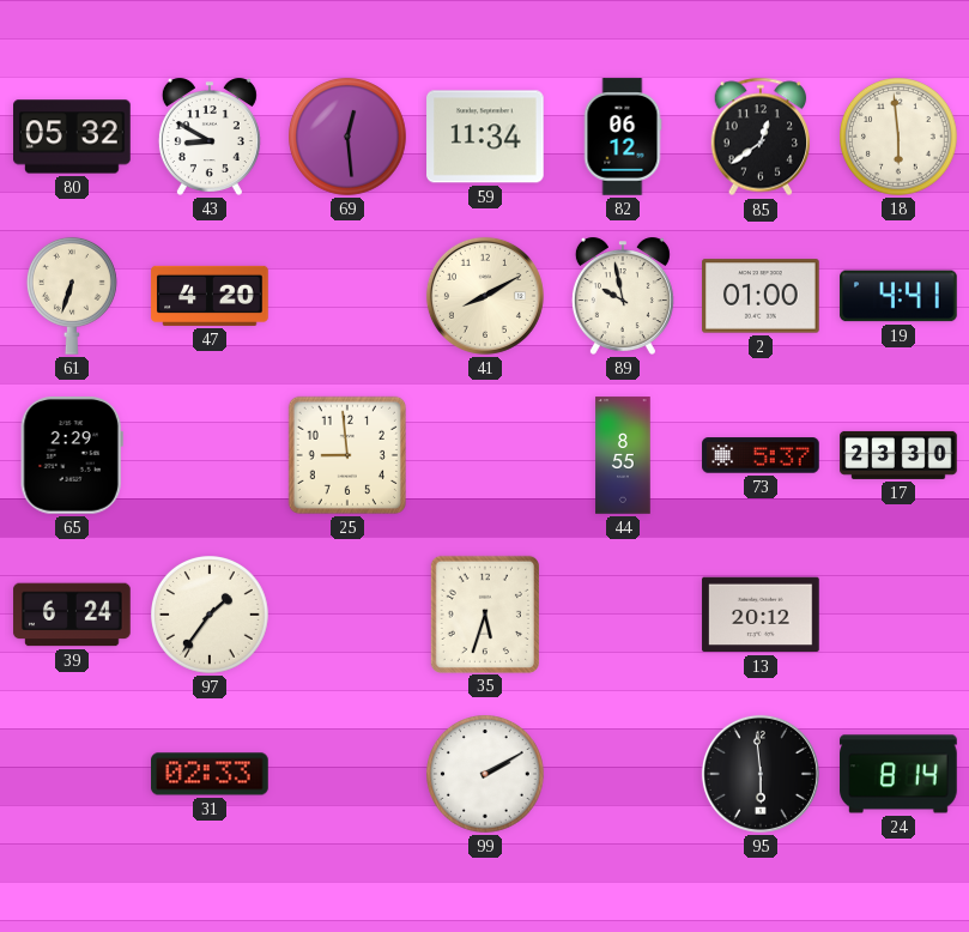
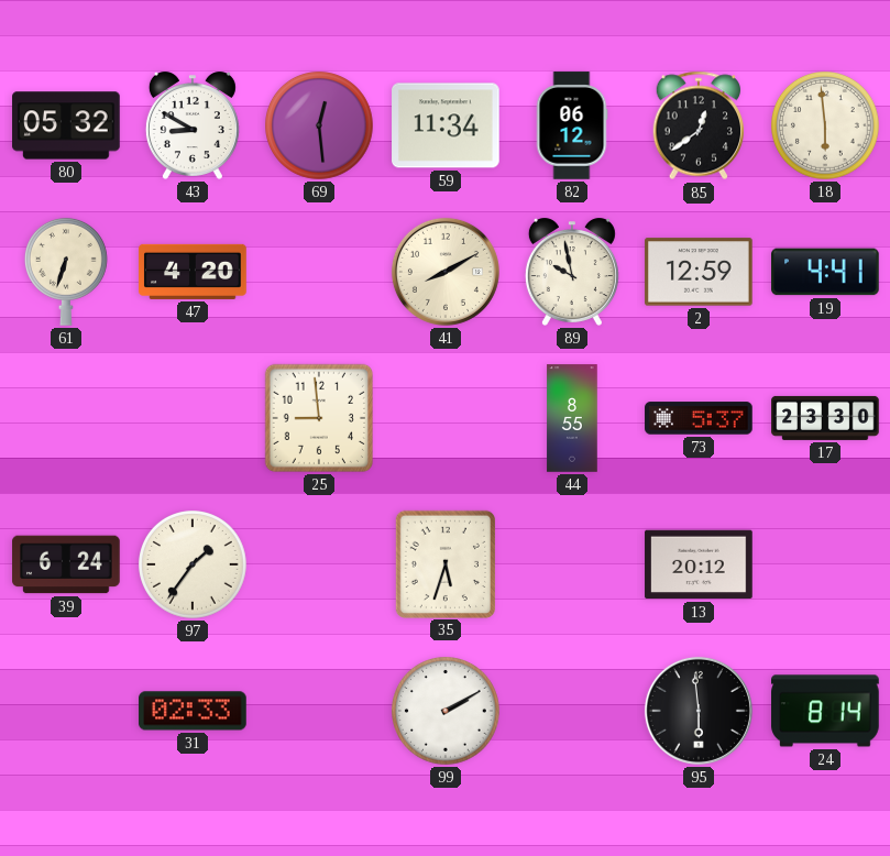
2: 01:00 -> 12:59
65: 2:29 -> none
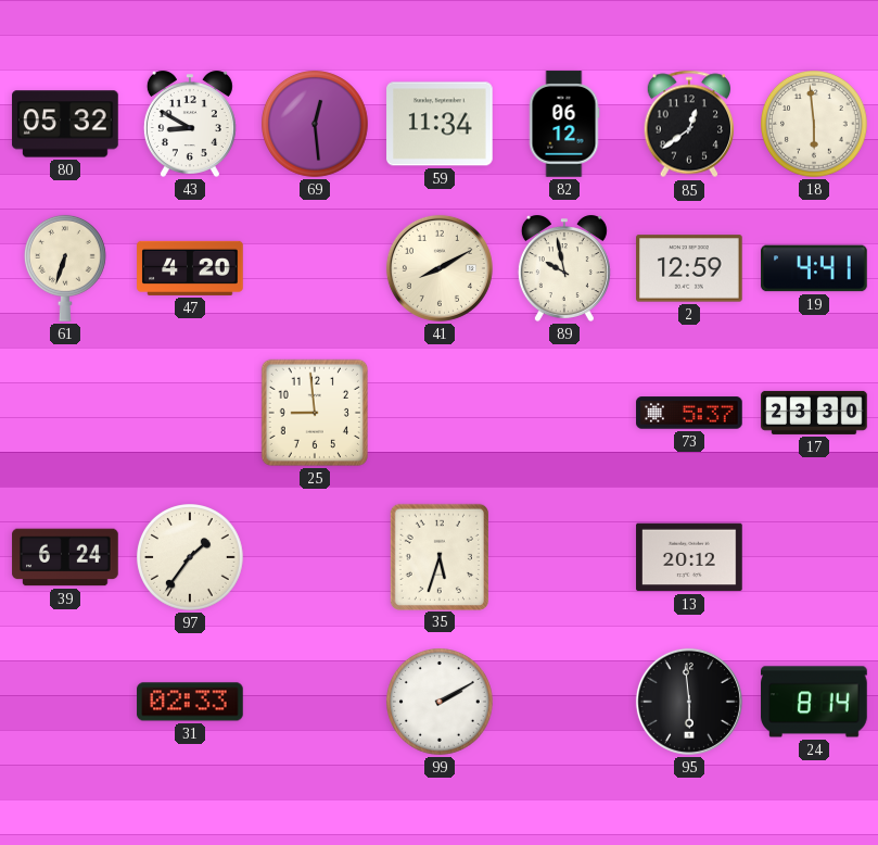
44: 8:55 -> none
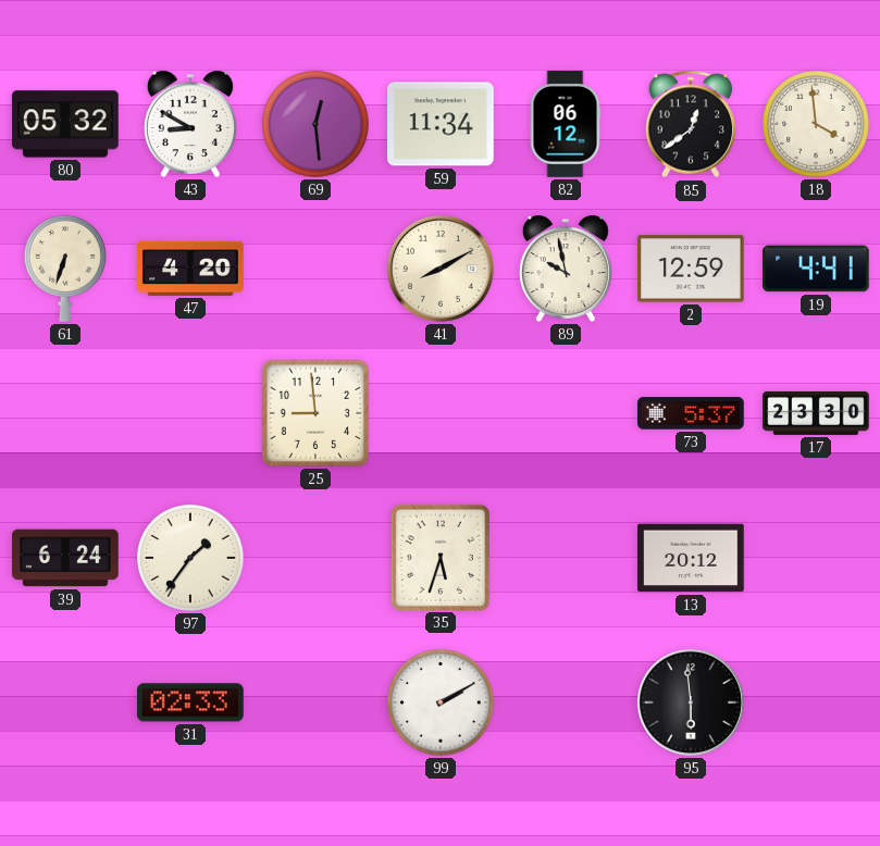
18: 5:59 -> 3:59
24: 8:14 -> none
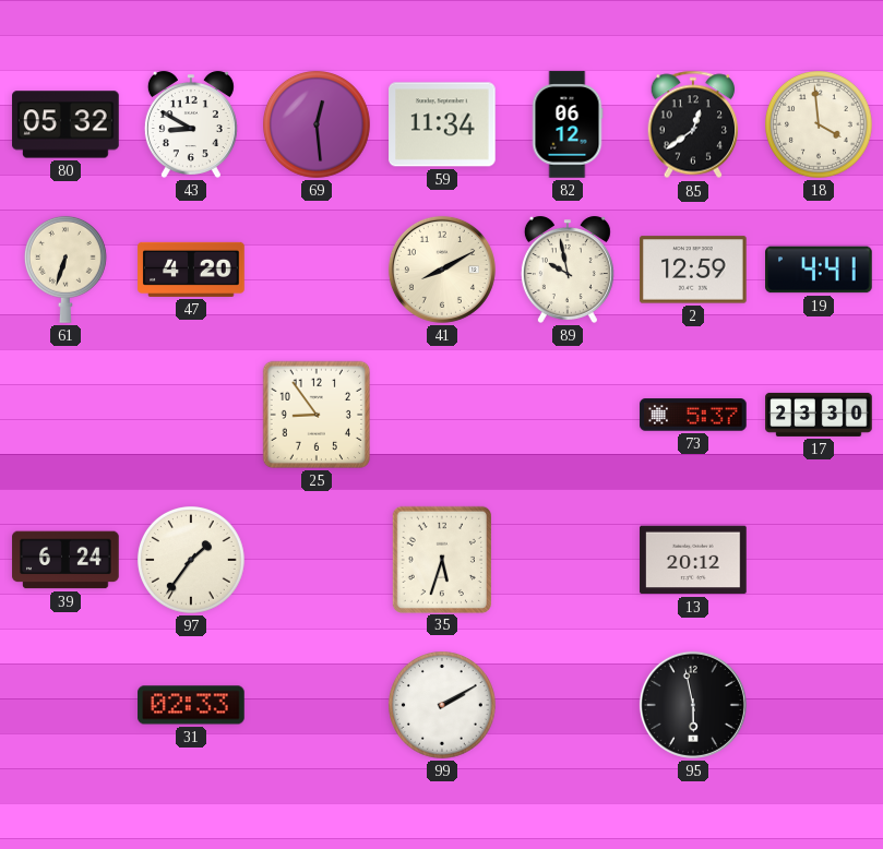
25: 8:59 -> 8:54
95: 5:59 -> 5:58
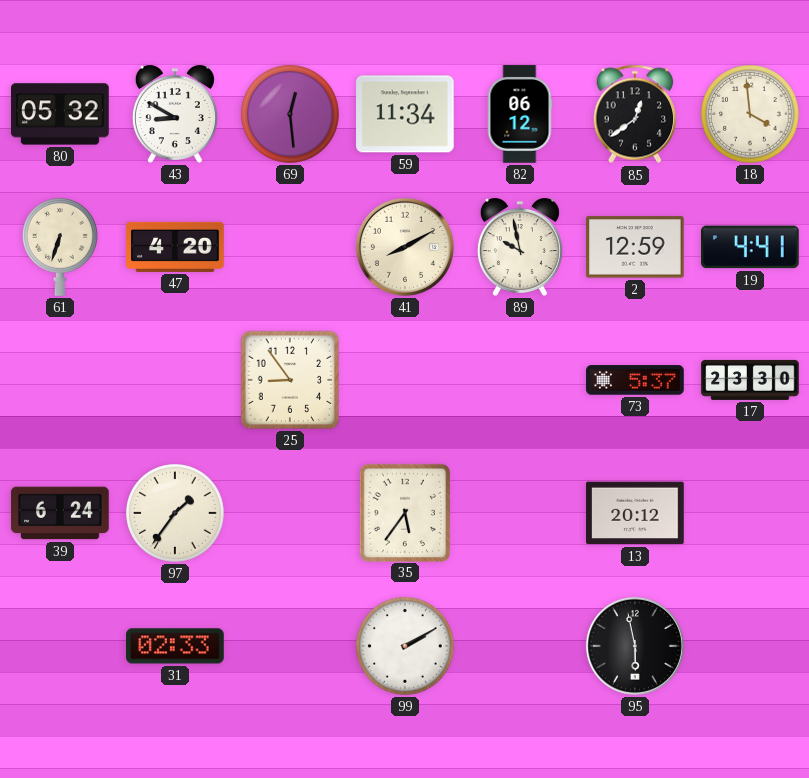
35: 5:33 -> 5:36
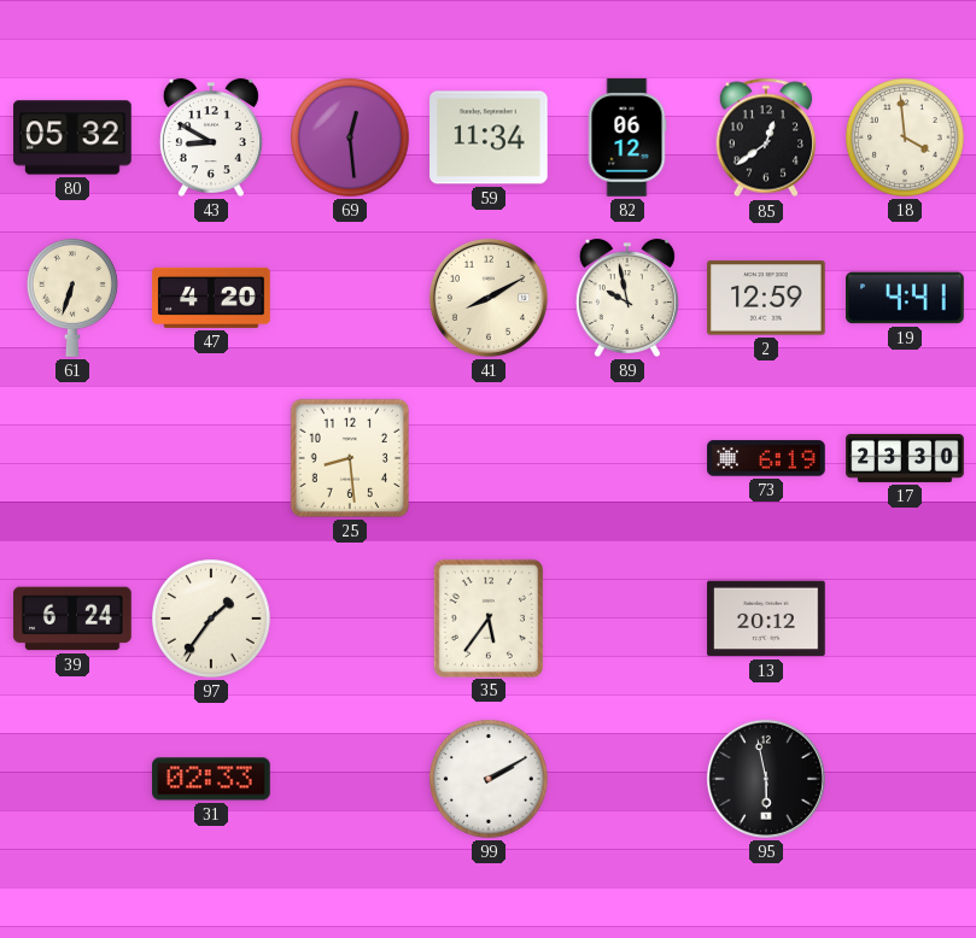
25: 8:54 -> 8:29
73: 5:37 -> 6:19
